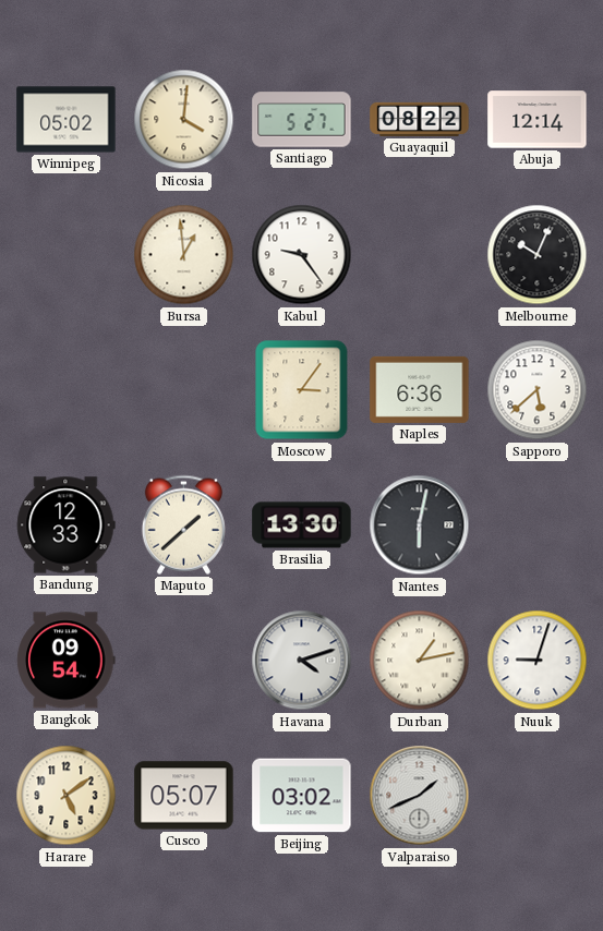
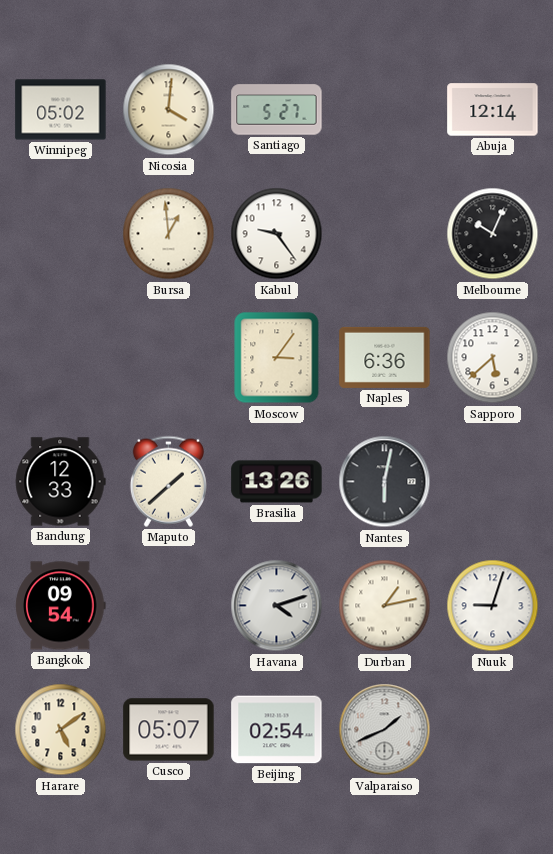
Guayaquil: 08:22 -> none
Brasilia: 13:30 -> 13:26
Beijing: 03:02 -> 02:54
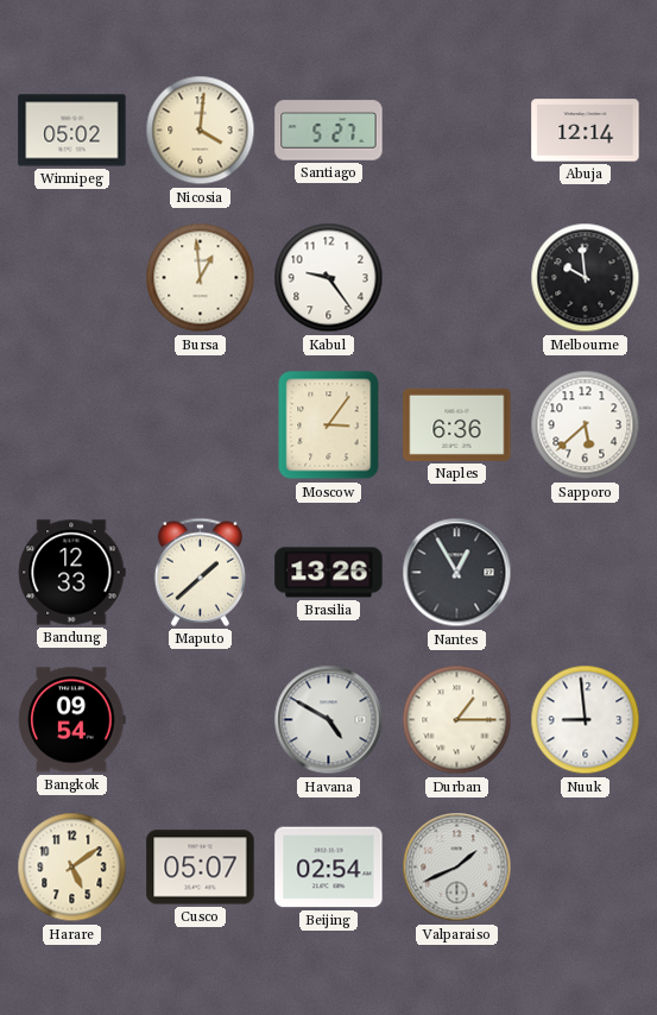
Melbourne: 10:04 -> 9:59
Nantes: 6:02 -> 12:55
Havana: 4:12 -> 4:50
Durban: 1:13 -> 1:15
Nuuk: 9:03 -> 8:59
